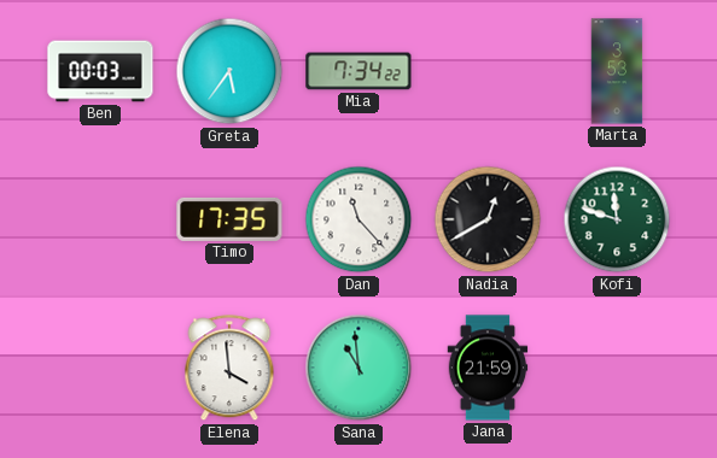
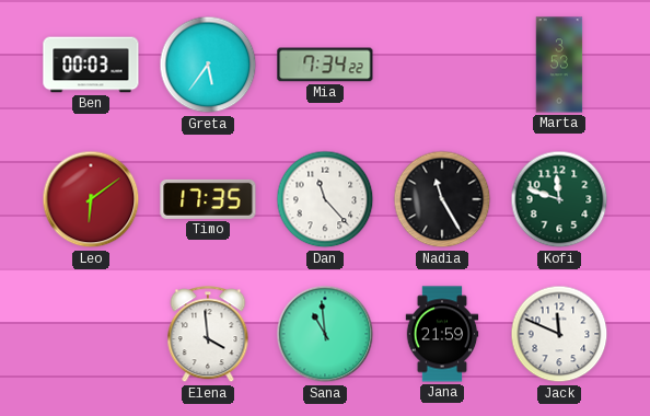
Leo: none -> 6:09
Nadia: 12:40 -> 11:25
Jack: none -> 11:49
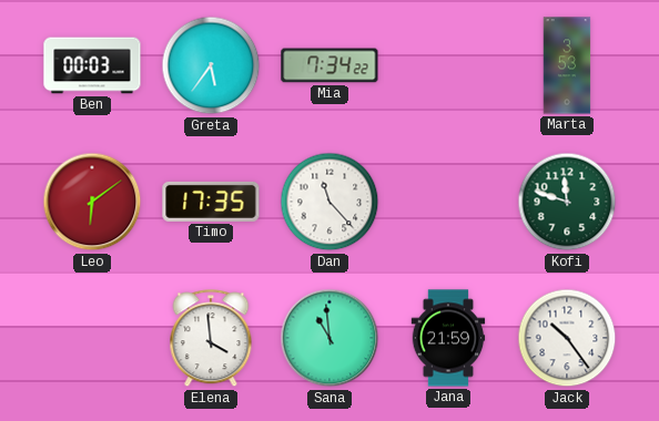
Nadia: 11:25 -> none
Jack: 11:49 -> 10:24
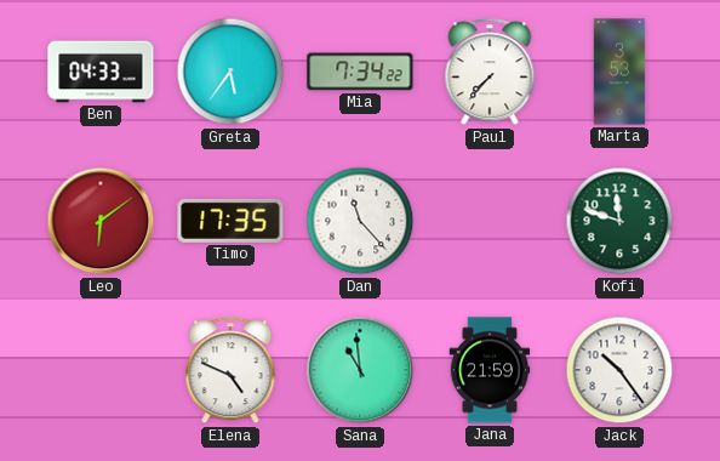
Ben: 00:03 -> 04:33
Paul: none -> 7:37
Elena: 3:59 -> 4:49
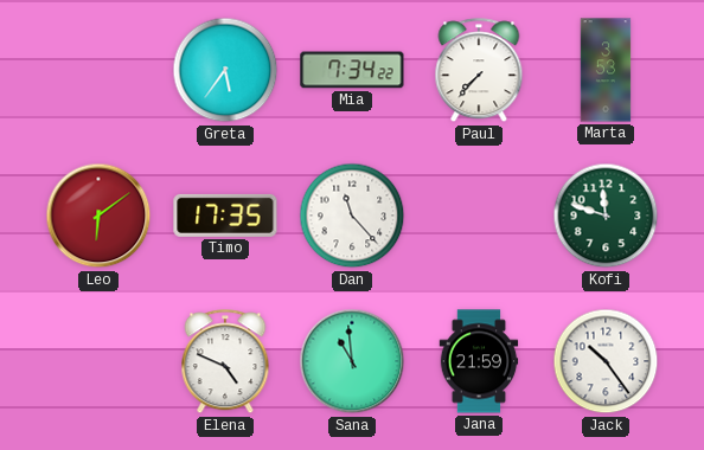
Ben: 04:33 -> none
